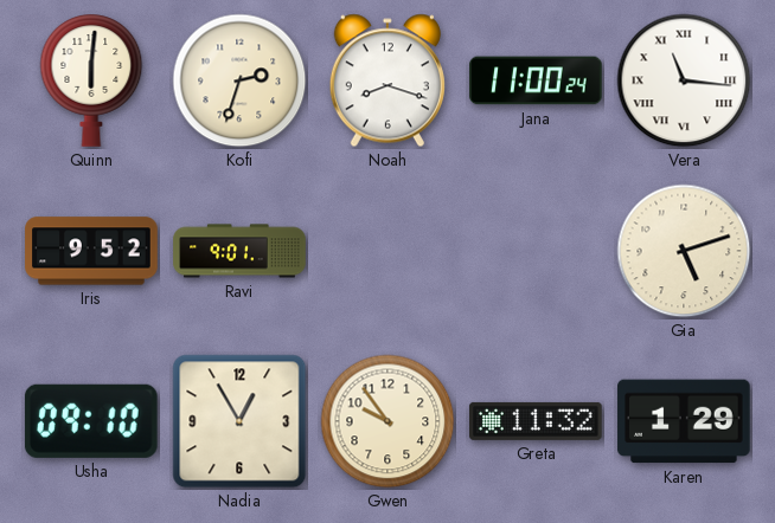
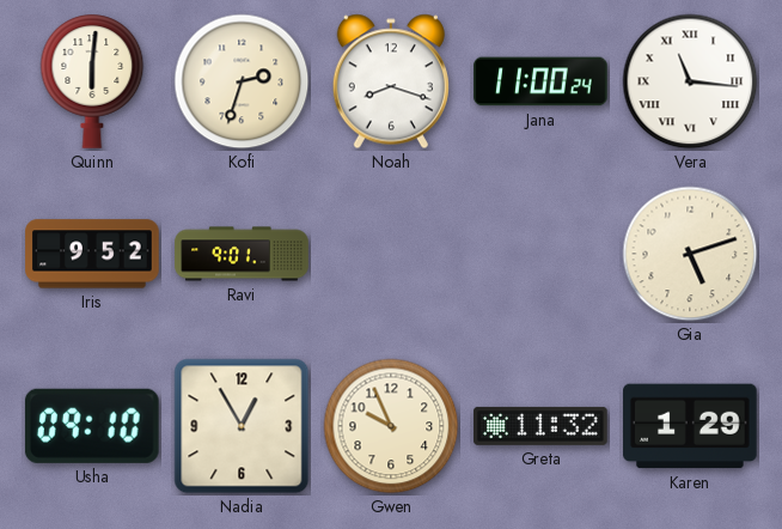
Gwen: 9:54 -> 9:56
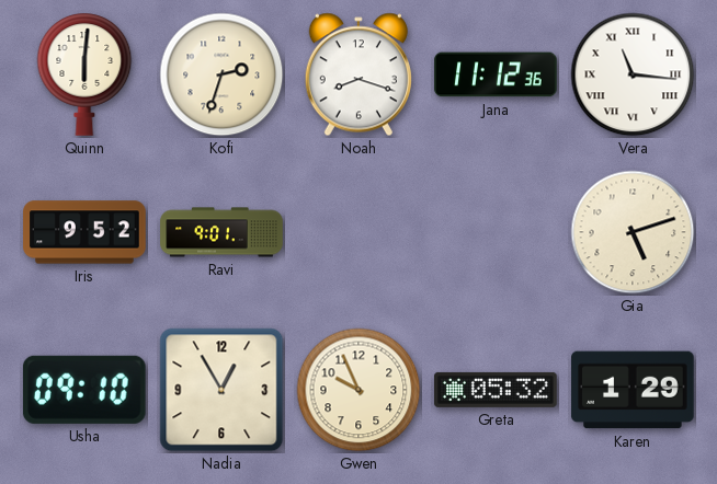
Jana: 11:00 -> 11:12
Greta: 11:32 -> 05:32
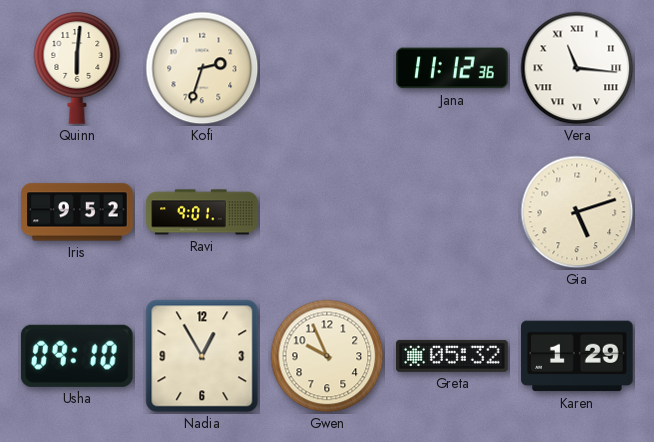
Noah: 8:18 -> none
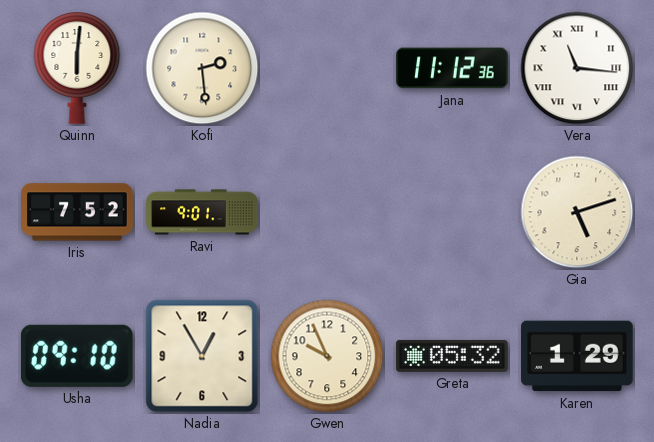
Kofi: 2:33 -> 2:29
Iris: 9:52 -> 7:52
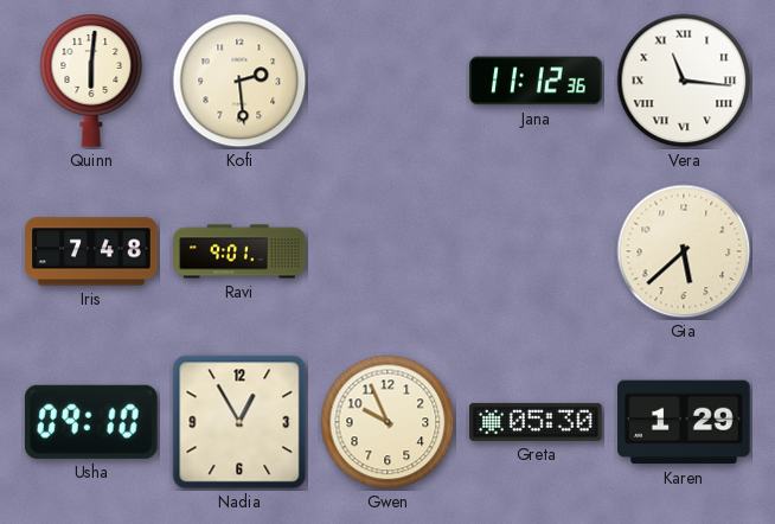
Iris: 7:52 -> 7:48
Gia: 5:12 -> 5:38
Greta: 05:32 -> 05:30
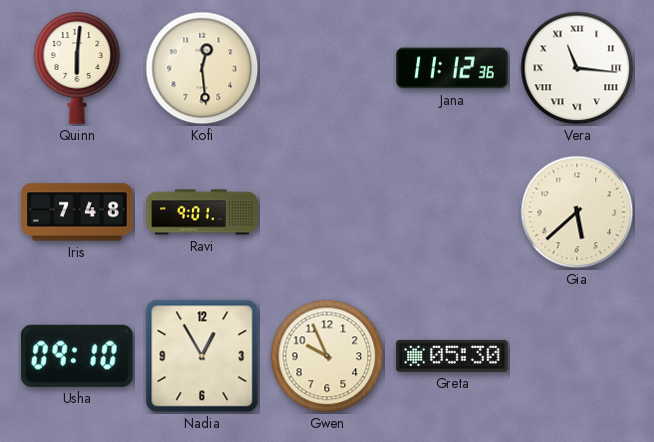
Kofi: 2:29 -> 12:29
Karen: 1:29 -> none
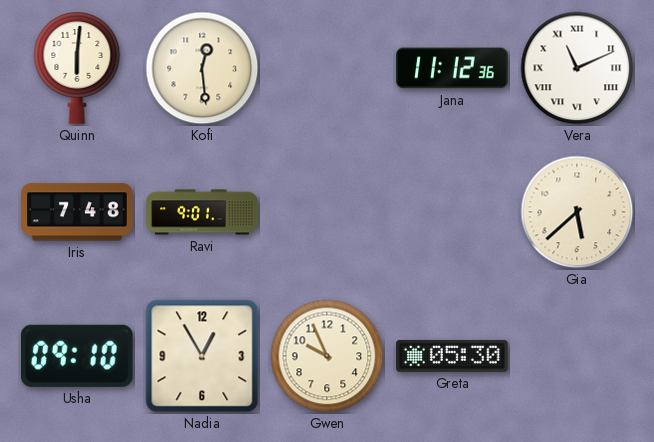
Vera: 11:16 -> 11:11
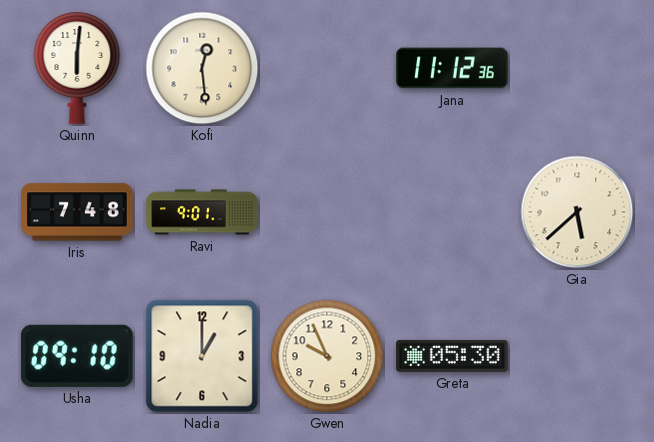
Vera: 11:11 -> none
Nadia: 12:55 -> 1:00
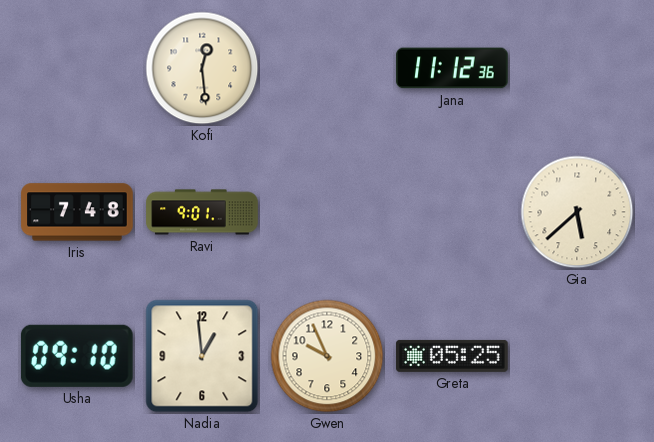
Quinn: 6:01 -> none
Nadia: 1:00 -> 12:59
Greta: 05:30 -> 05:25
